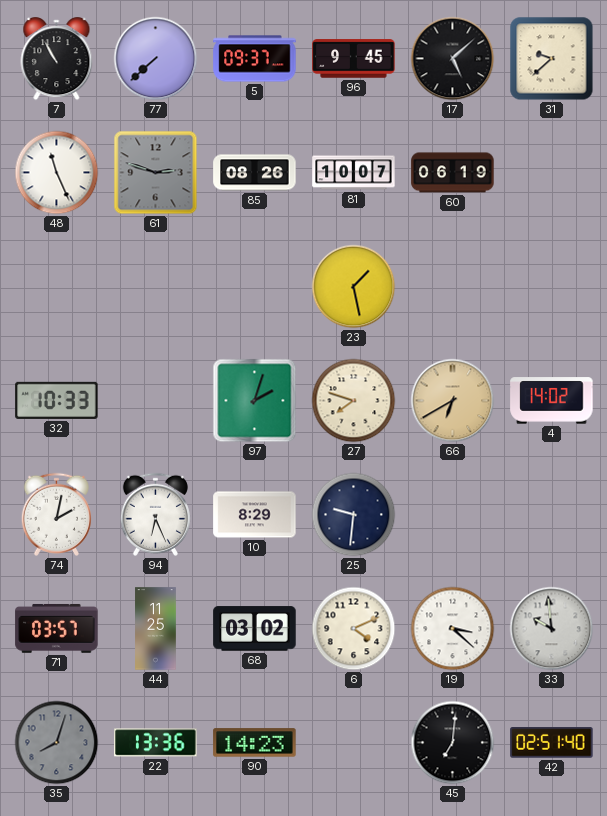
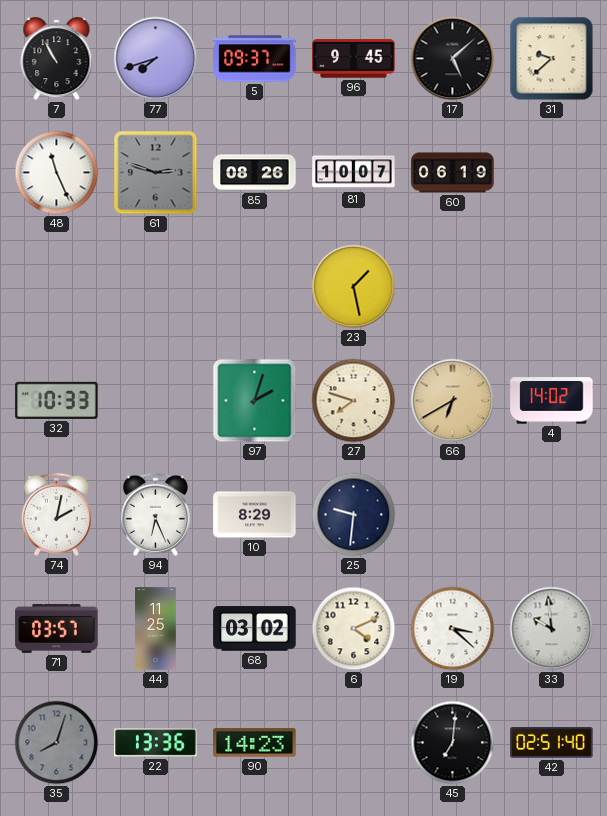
77: 7:38 -> 7:42
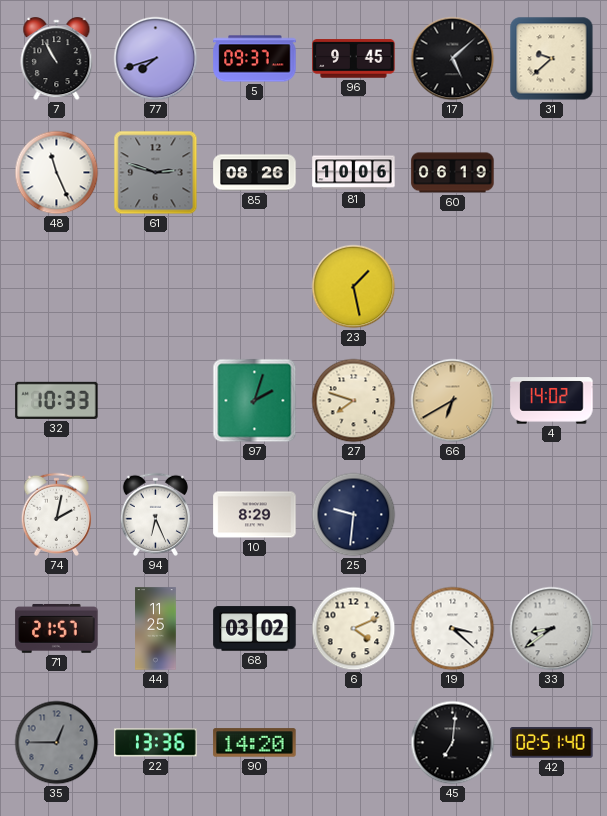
81: 10:07 -> 10:06
71: 03:57 -> 21:57
33: 9:59 -> 8:39
35: 8:03 -> 12:45
90: 14:23 -> 14:20
